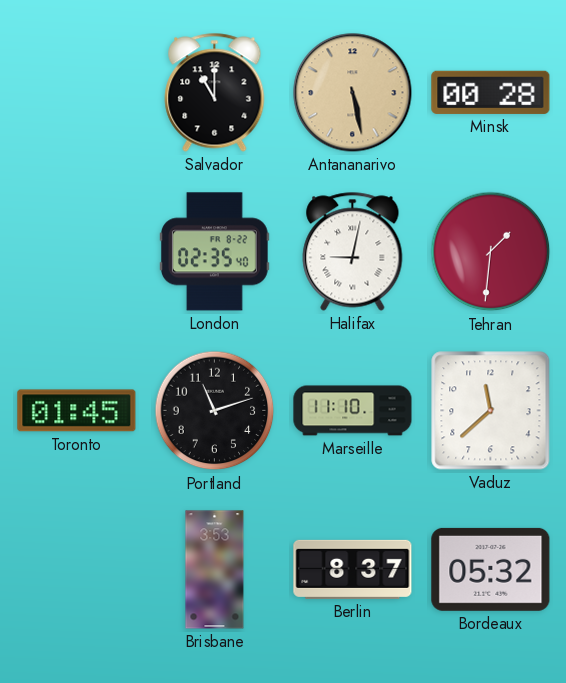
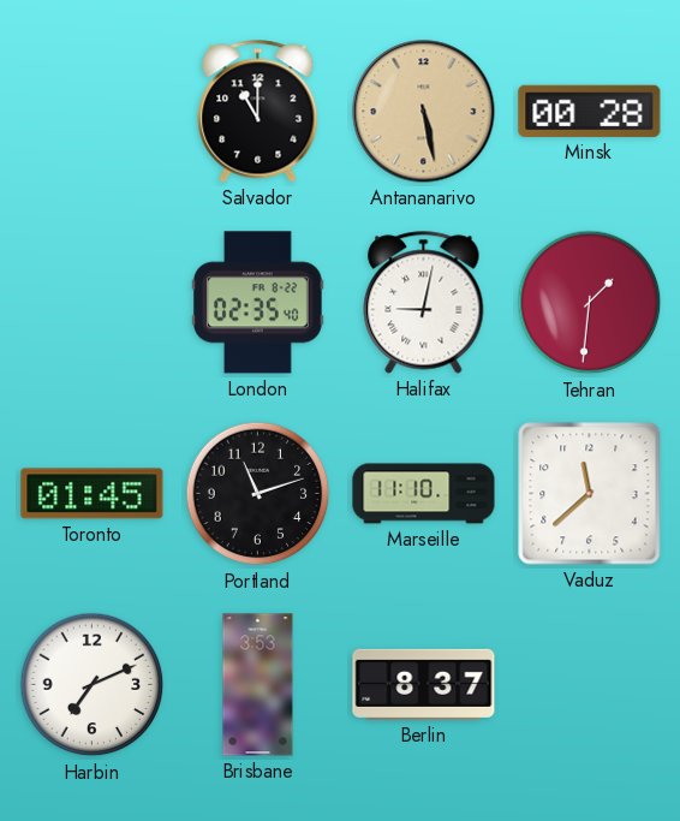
Harbin: none -> 7:11
Bordeaux: 05:32 -> none
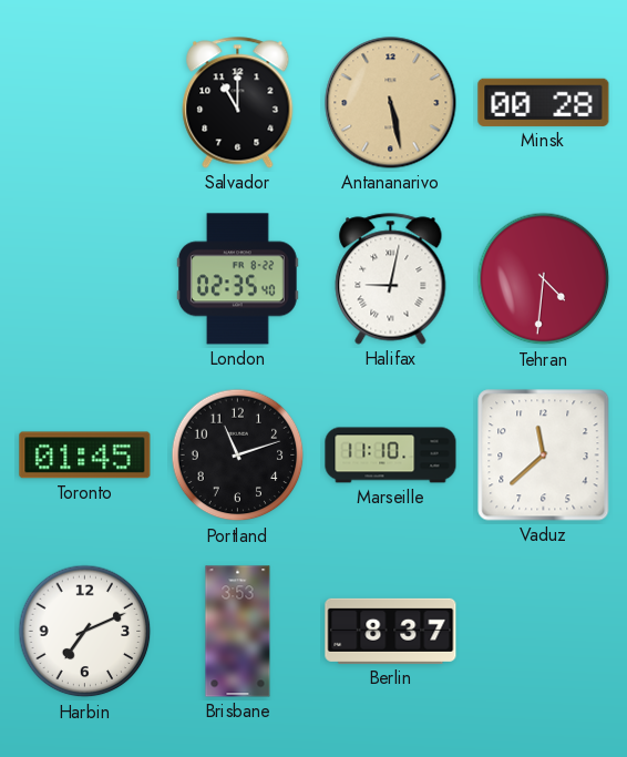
Tehran: 1:31 -> 4:31
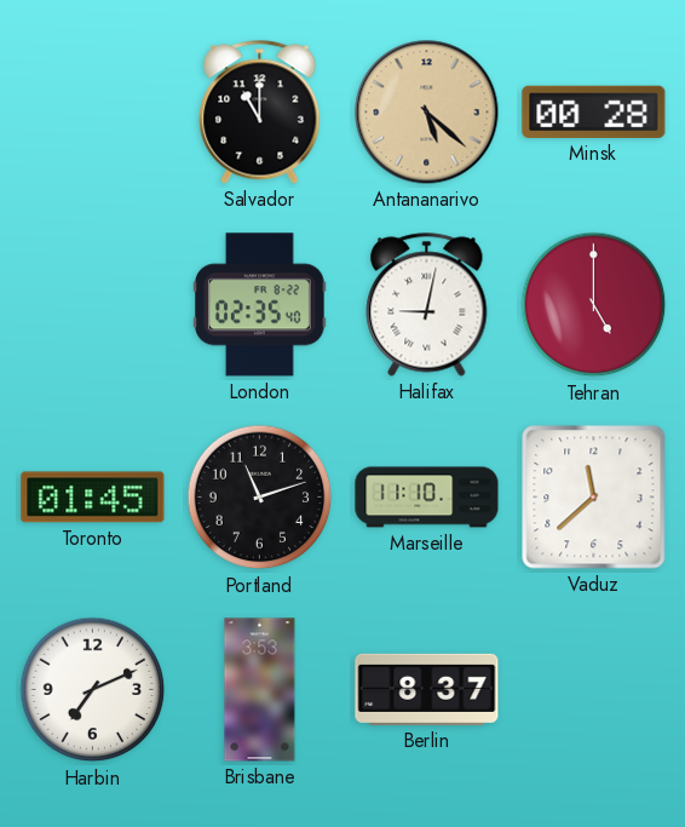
Antananarivo: 5:28 -> 5:22
Tehran: 4:31 -> 5:00
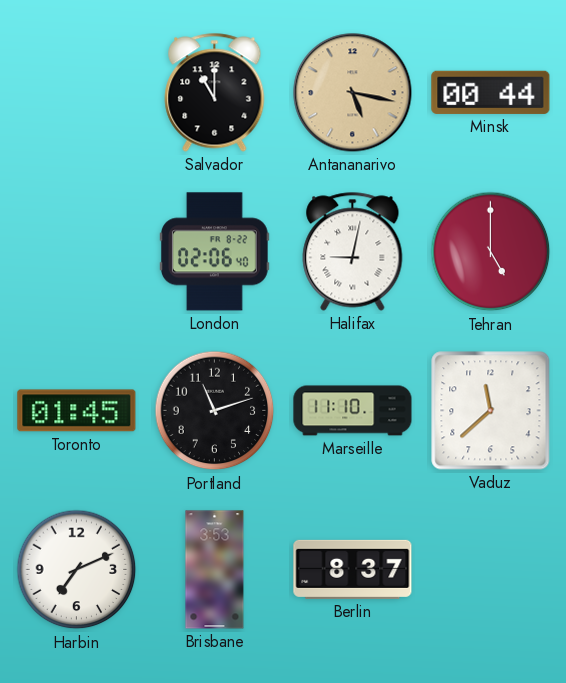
Antananarivo: 5:22 -> 5:17
Minsk: 00:28 -> 00:44
London: 02:35 -> 02:06
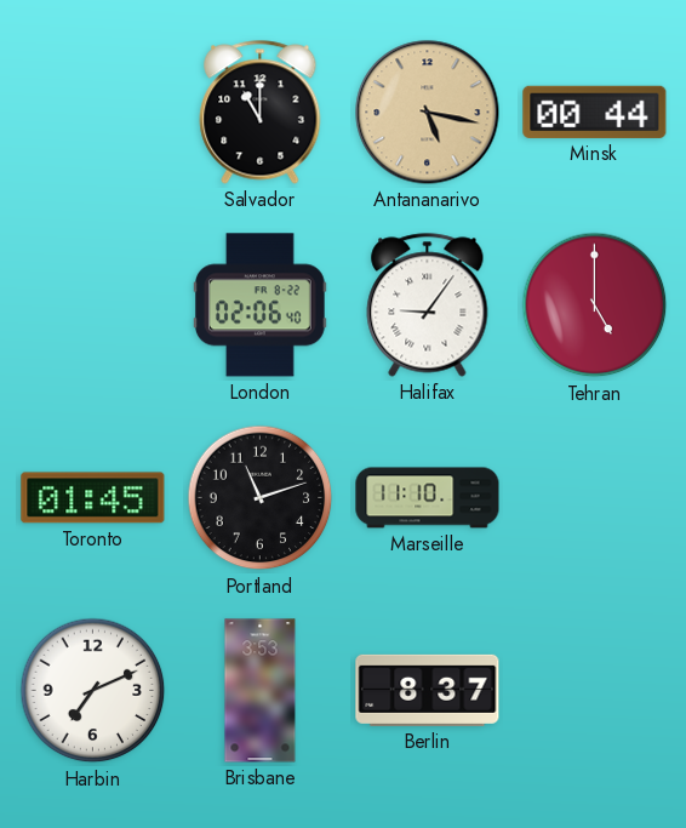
Halifax: 9:02 -> 9:06
Vaduz: 11:38 -> none
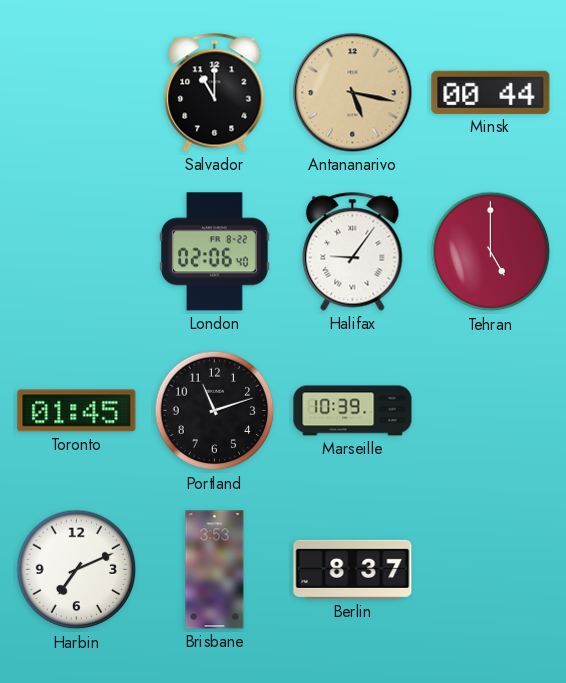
Marseille: 11:10 -> 10:39
